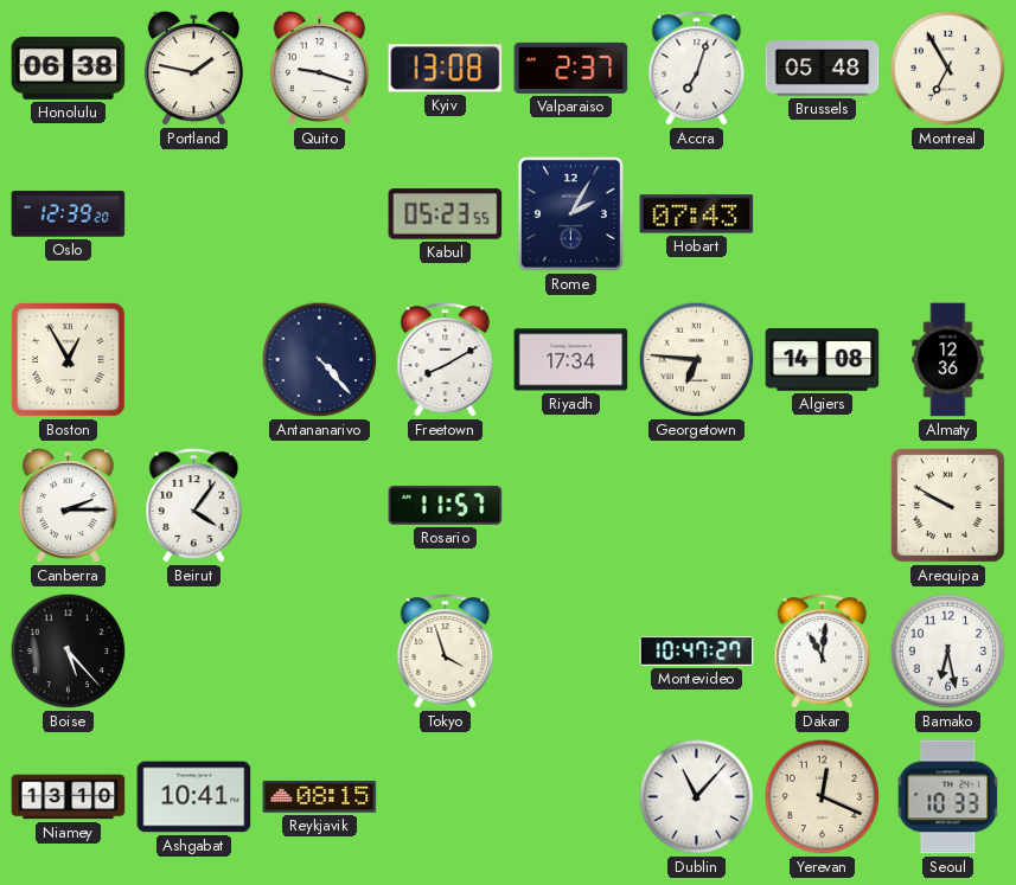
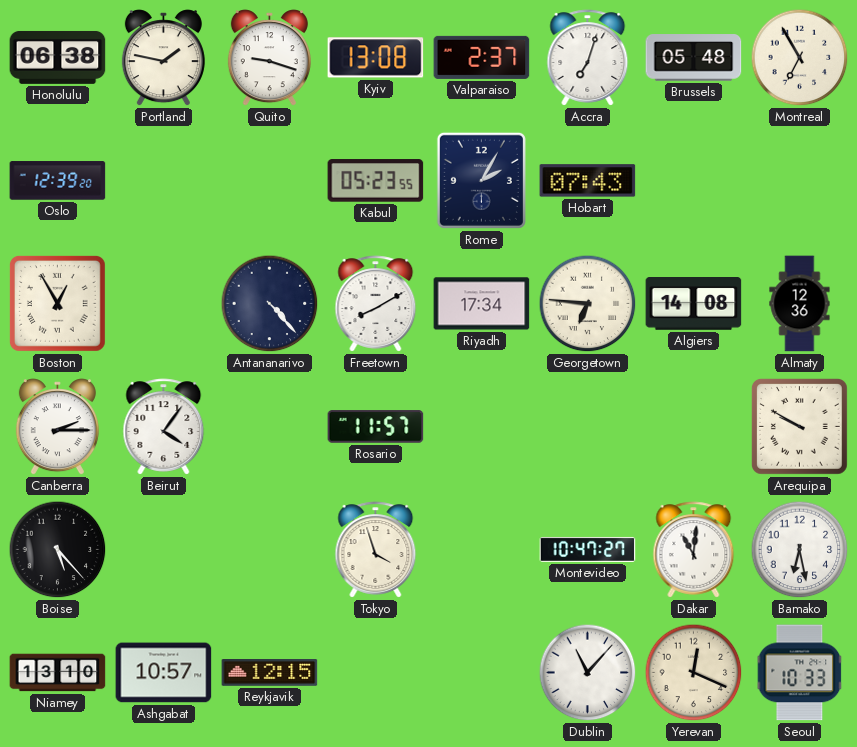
Ashgabat: 10:41 -> 10:57
Reykjavik: 08:15 -> 12:15
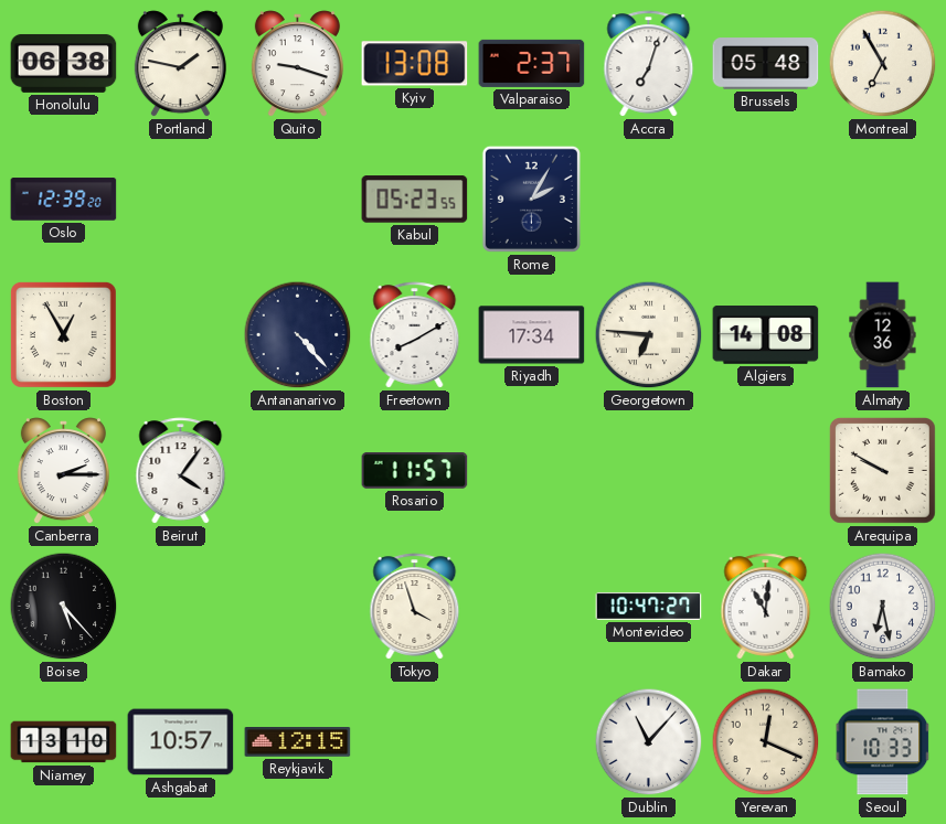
Hobart: 07:43 -> none
